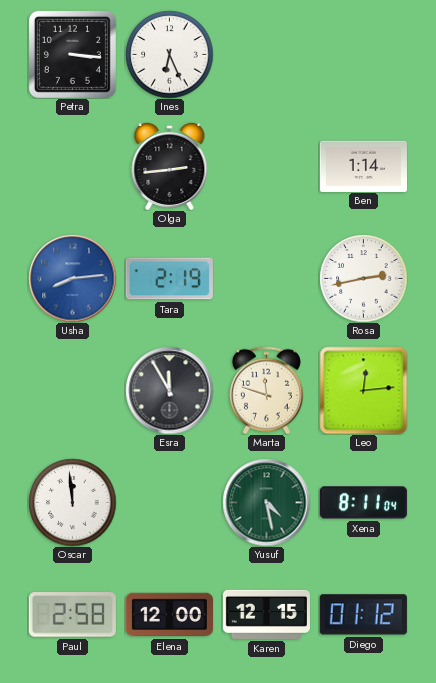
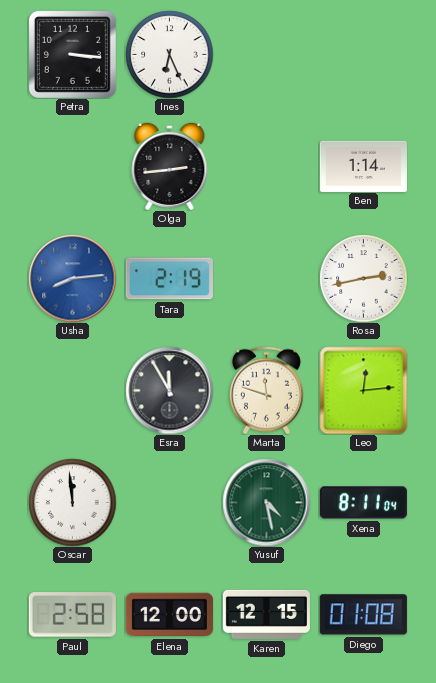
Diego: 01:12 -> 01:08
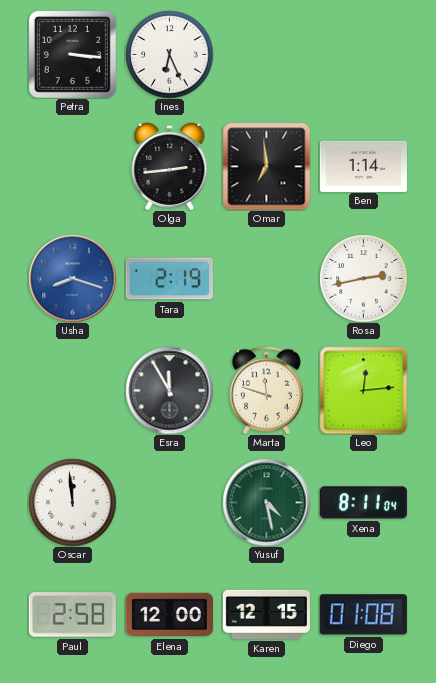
Omar: none -> 6:59
Usha: 8:14 -> 8:18
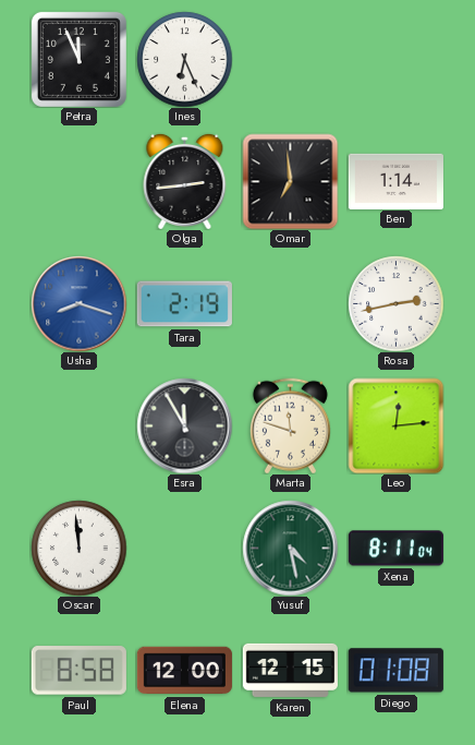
Petra: 3:16 -> 11:56
Paul: 2:58 -> 8:58
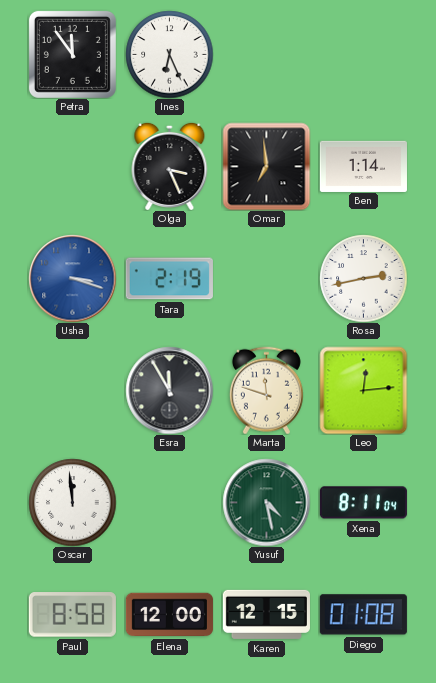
Petra: 11:56 -> 11:54
Olga: 2:44 -> 3:26
Usha: 8:18 -> 3:18
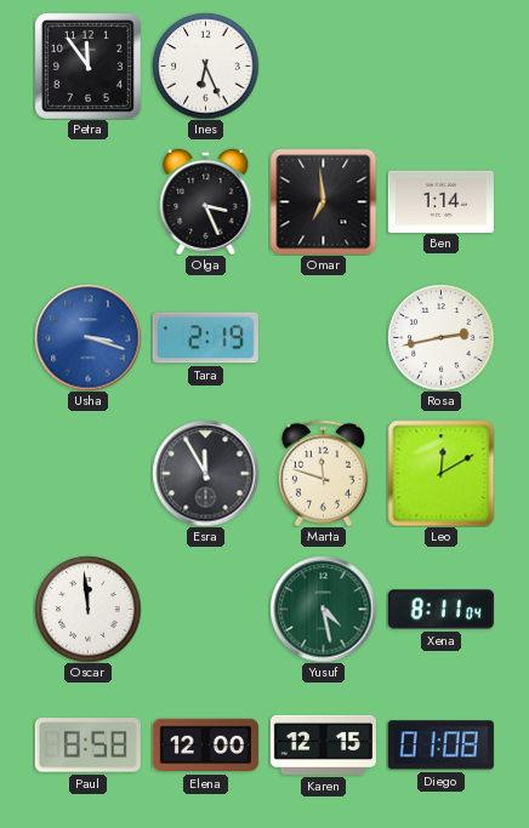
Leo: 12:14 -> 12:10
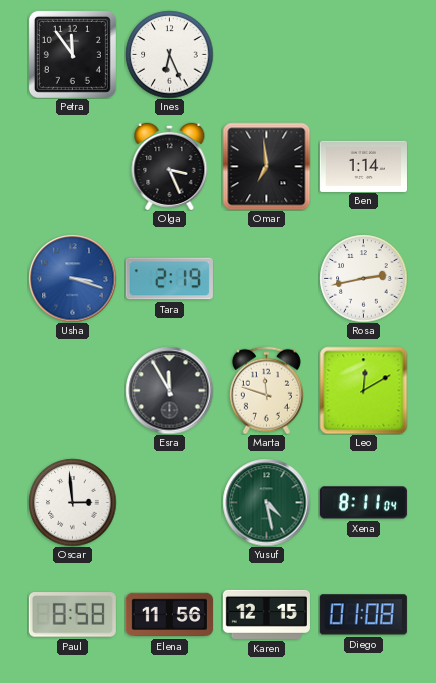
Oscar: 11:59 -> 2:59
Elena: 12:00 -> 11:56
